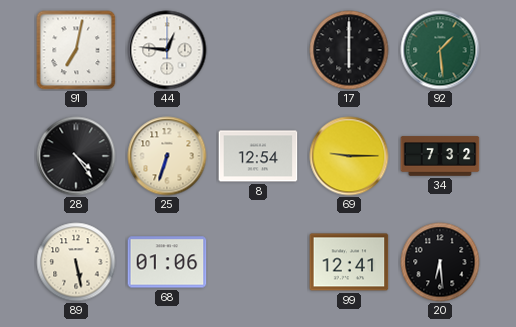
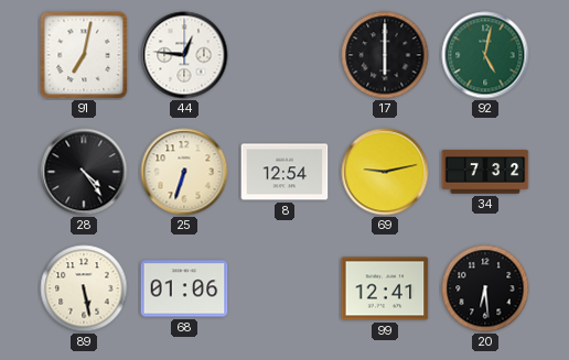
92: 1:29 -> 5:02
69: 9:15 -> 9:13
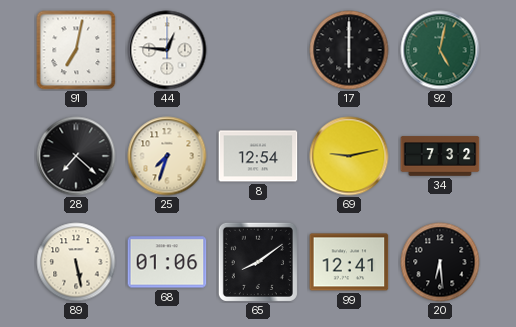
28: 4:24 -> 7:22
25: 6:33 -> 7:33
65: none -> 8:09
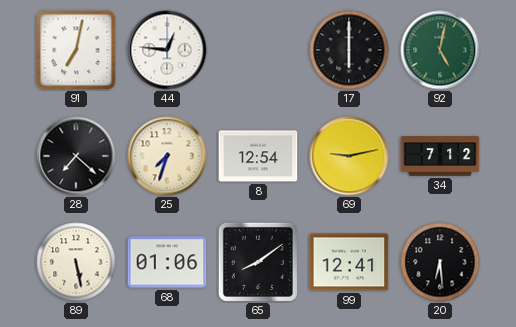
34: 7:32 -> 7:12
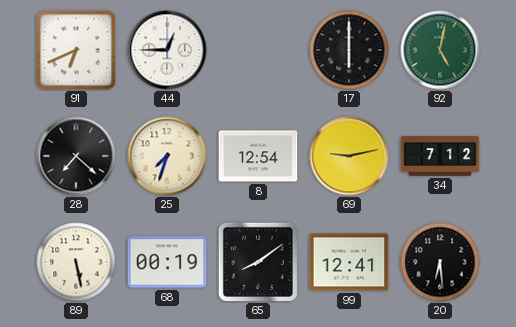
91: 7:02 -> 6:41
44: 12:46 -> 12:45
68: 01:06 -> 00:19
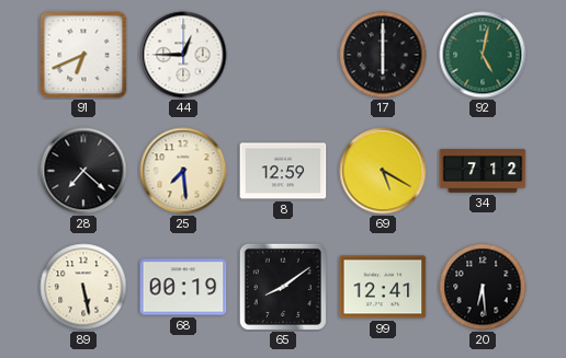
25: 7:33 -> 7:29
8: 12:54 -> 12:59
69: 9:13 -> 5:20
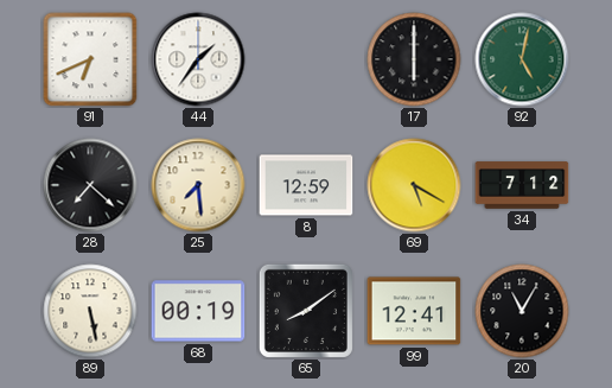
44: 12:45 -> 1:36
20: 6:29 -> 11:05
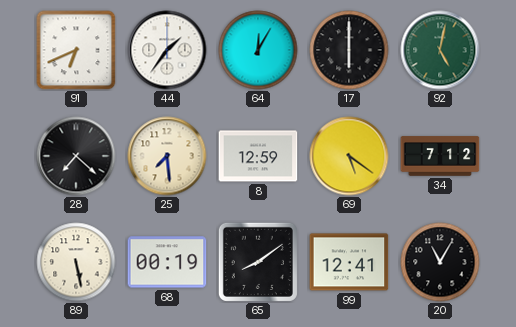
64: none -> 12:05
69: 5:20 -> 5:21
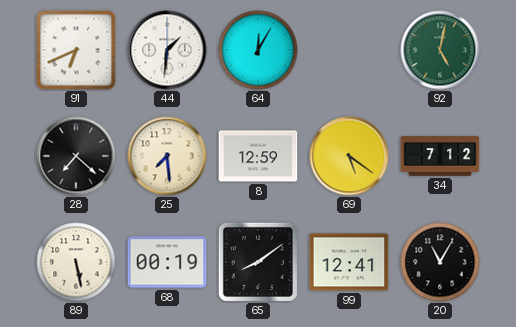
44: 1:36 -> 1:31
17: 6:00 -> none
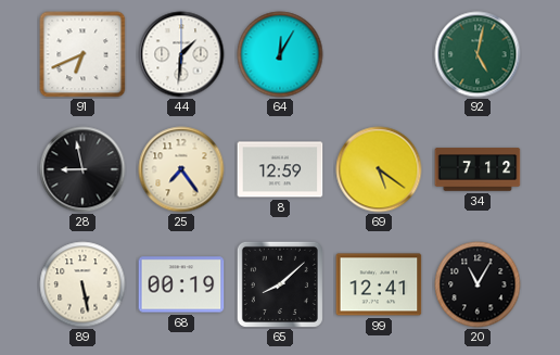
28: 7:22 -> 8:58
25: 7:29 -> 7:24
65: 8:09 -> 8:08
